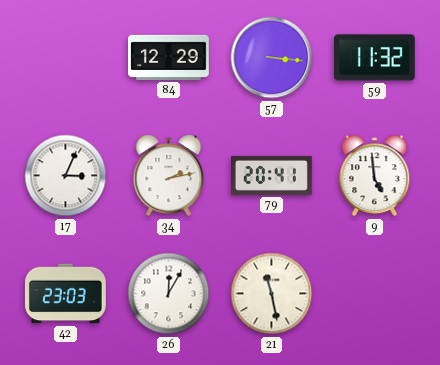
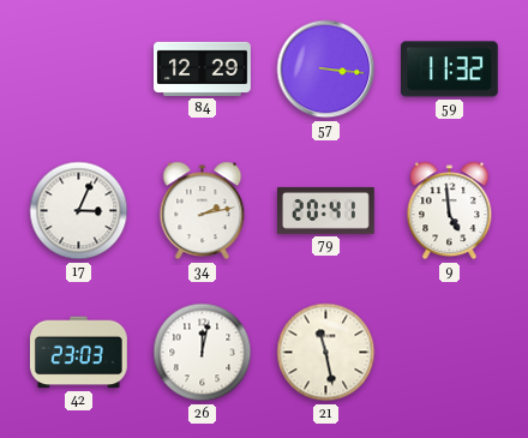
26: 12:05 -> 12:02
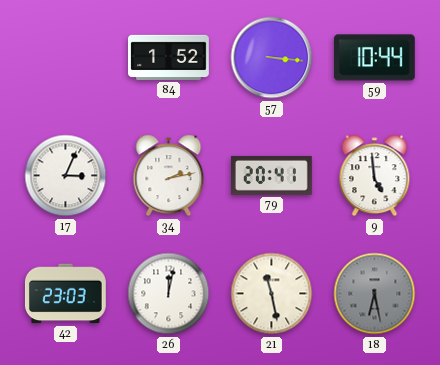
84: 12:29 -> 1:52
59: 11:32 -> 10:44
18: none -> 6:28
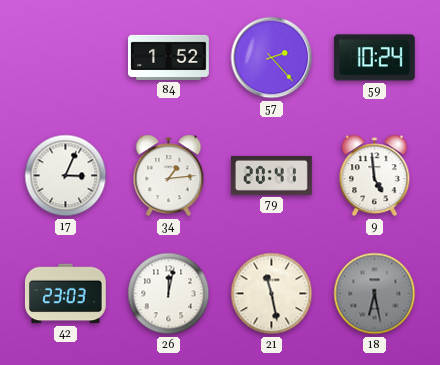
57: 3:16 -> 2:23
59: 10:44 -> 10:24
34: 2:13 -> 1:14
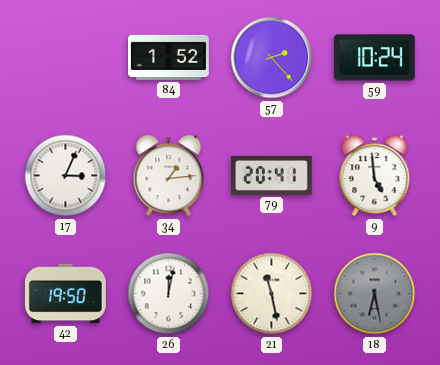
42: 23:03 -> 19:50
